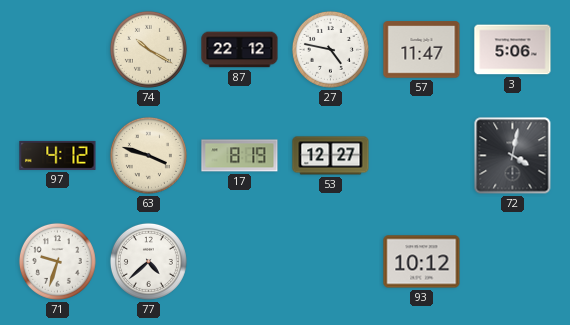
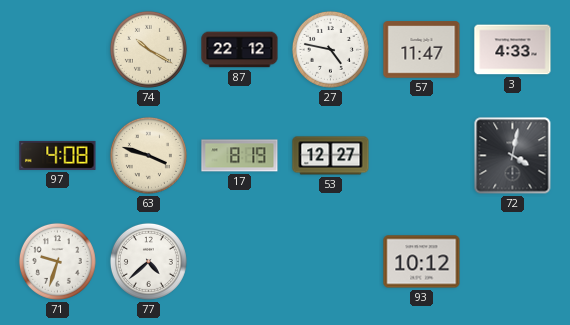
3: 5:06 -> 4:33
97: 4:12 -> 4:08
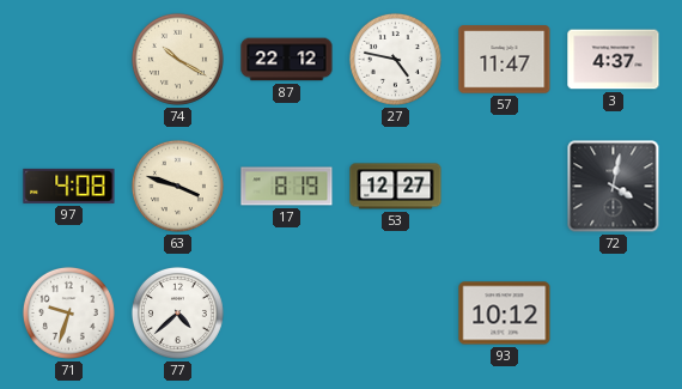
3: 4:33 -> 4:37
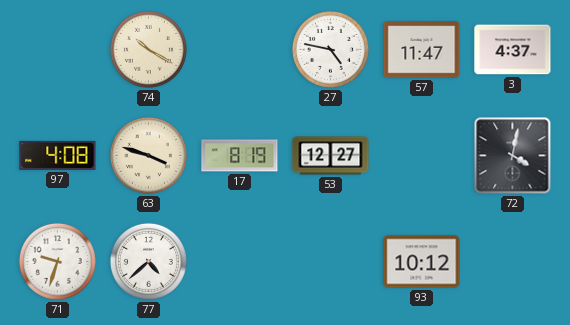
87: 22:12 -> none
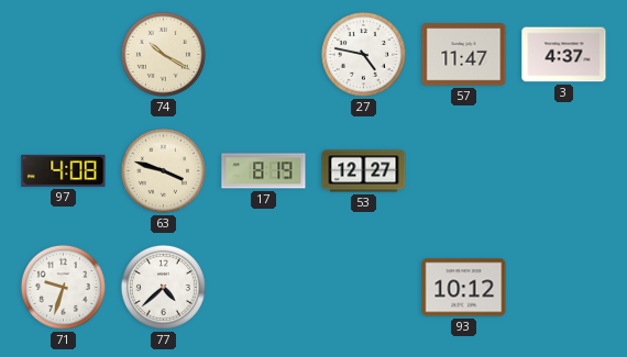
72: 4:02 -> none
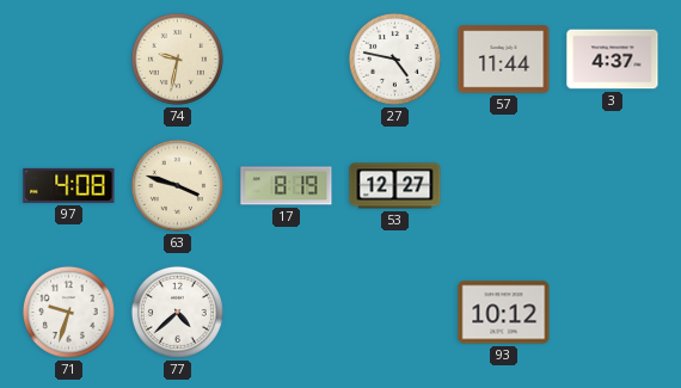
74: 10:20 -> 9:32
57: 11:47 -> 11:44
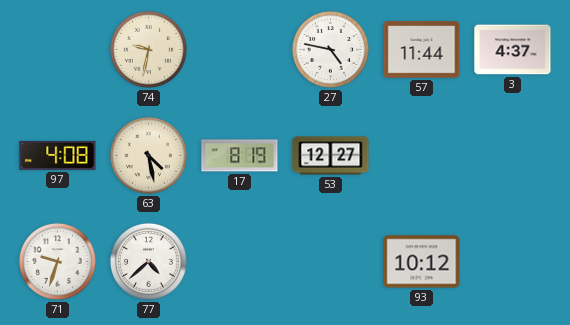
63: 3:48 -> 4:28
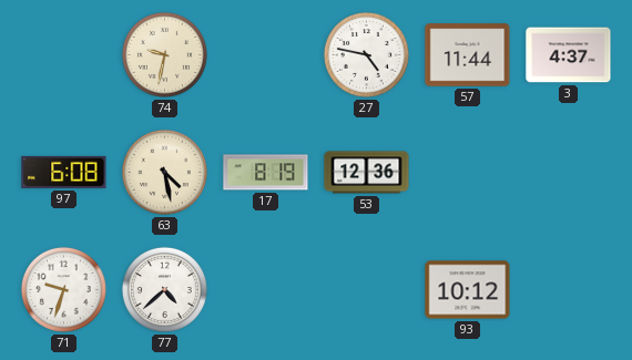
97: 4:08 -> 6:08
53: 12:27 -> 12:36
